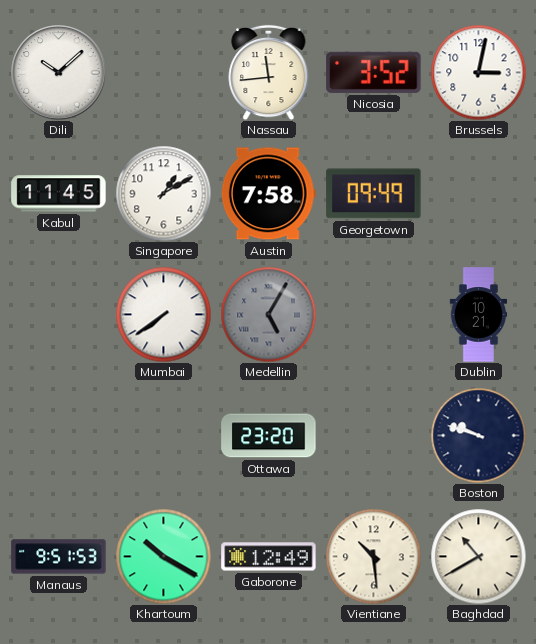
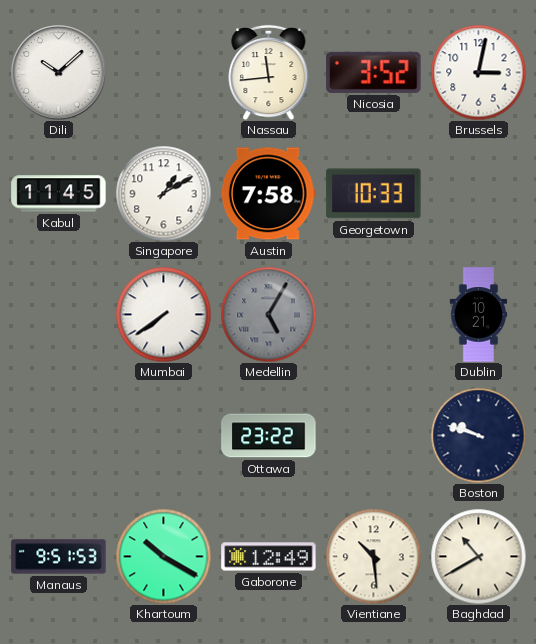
Georgetown: 09:49 -> 10:33
Ottawa: 23:20 -> 23:22
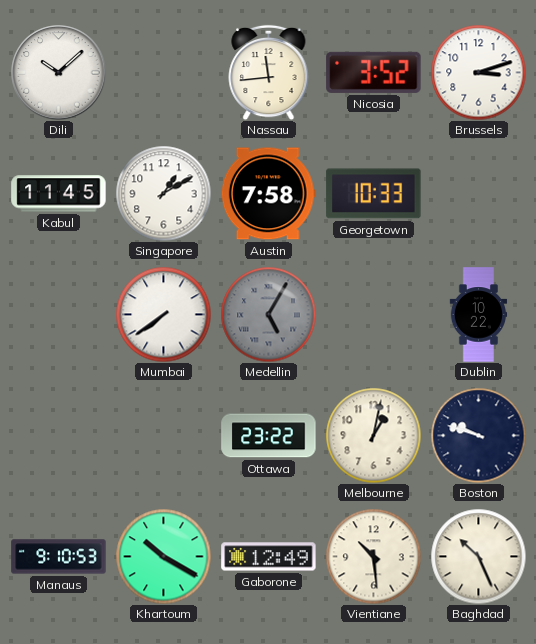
Brussels: 3:02 -> 3:12
Dublin: 10:21 -> 10:22
Melbourne: none -> 1:02
Manaus: 9:51 -> 9:10
Baghdad: 10:40 -> 10:26
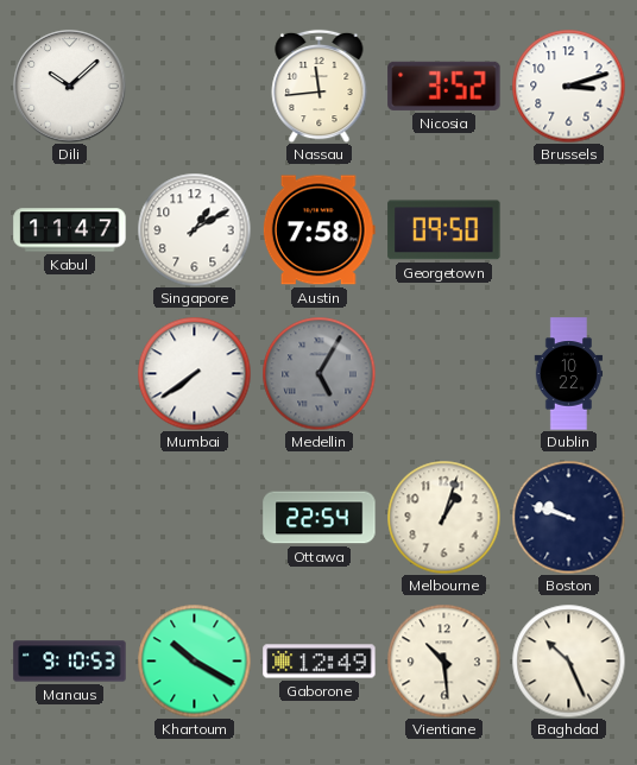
Kabul: 11:45 -> 11:47
Georgetown: 10:33 -> 09:50
Ottawa: 23:22 -> 22:54
Melbourne: 1:02 -> 1:03
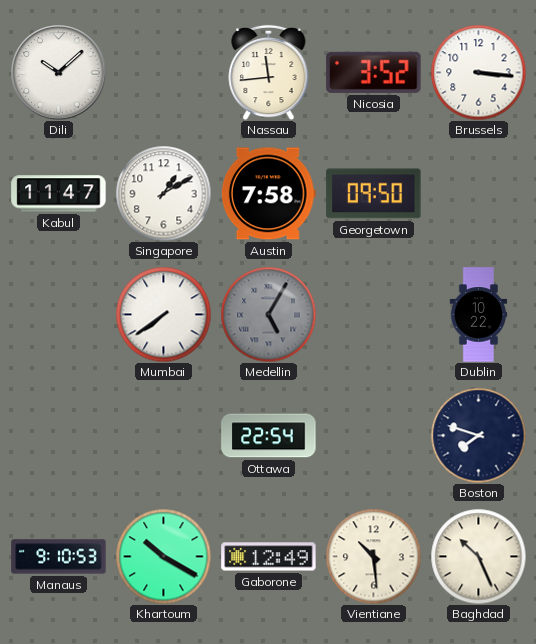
Brussels: 3:12 -> 3:16
Melbourne: 1:03 -> none
Boston: 9:48 -> 7:48
